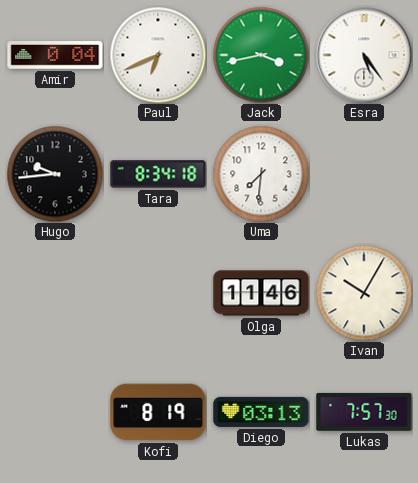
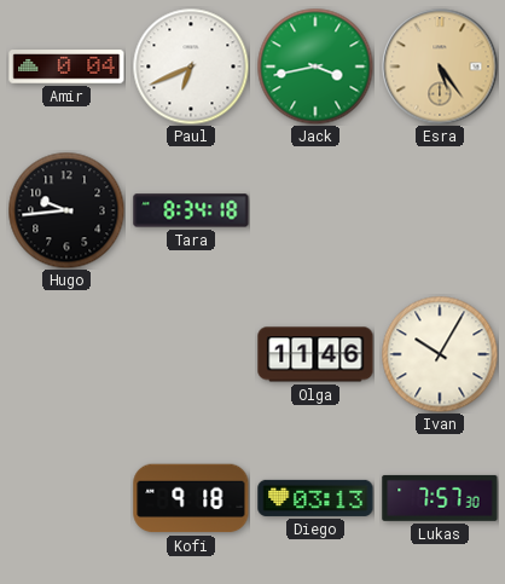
Esra dial: white -> champagne
Uma: 7:31 -> none
Kofi: 8:19 -> 9:18
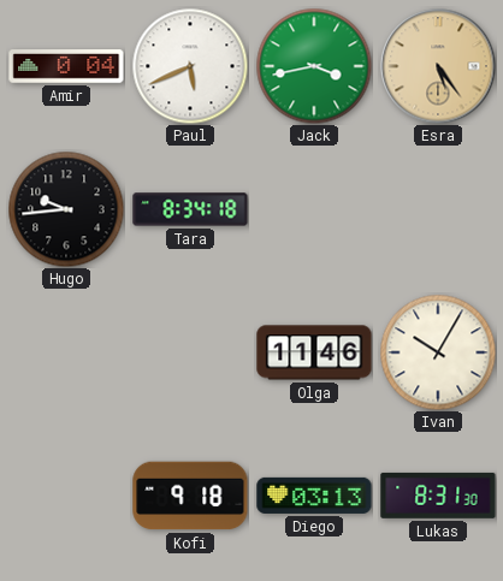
Paul: 6:41 -> 5:41
Lukas: 7:57 -> 8:31
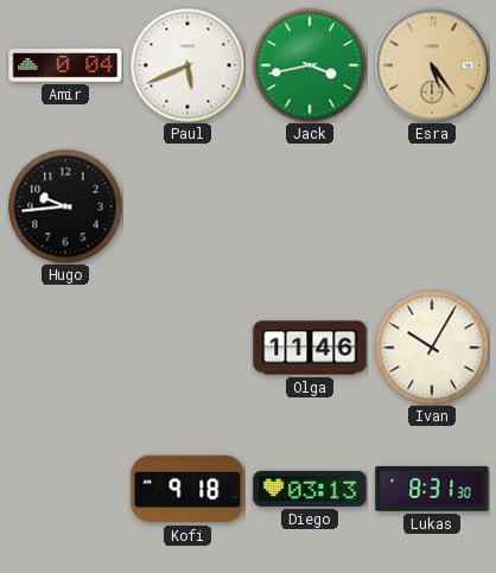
Tara: 8:34 -> none
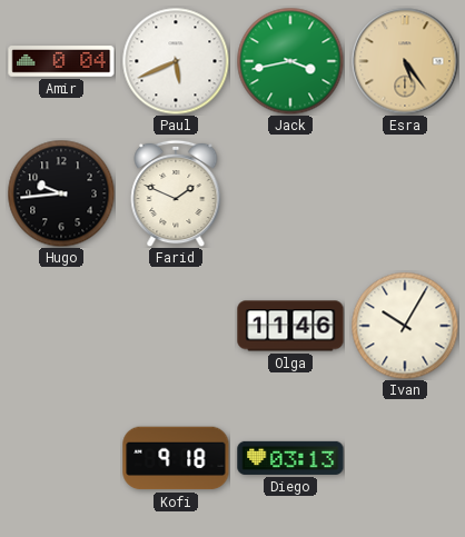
Farid: none -> 1:49
Lukas: 8:31 -> none
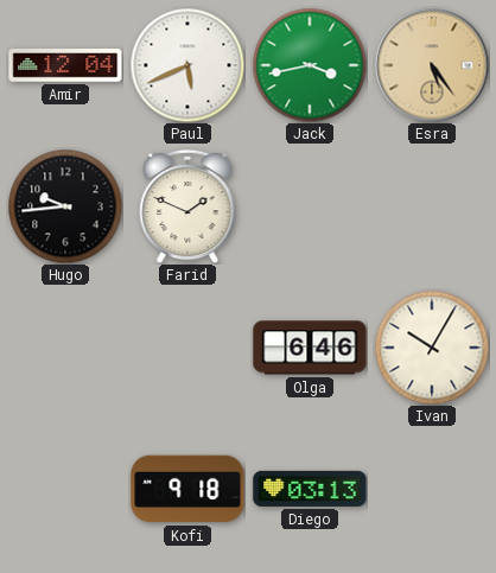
Amir: 0:04 -> 12:04
Olga: 11:46 -> 6:46
